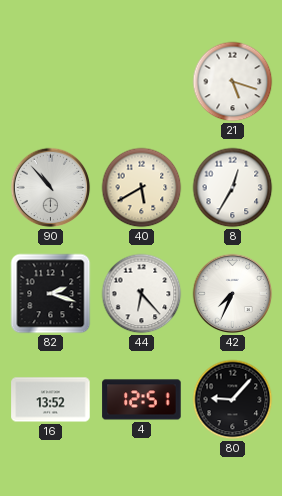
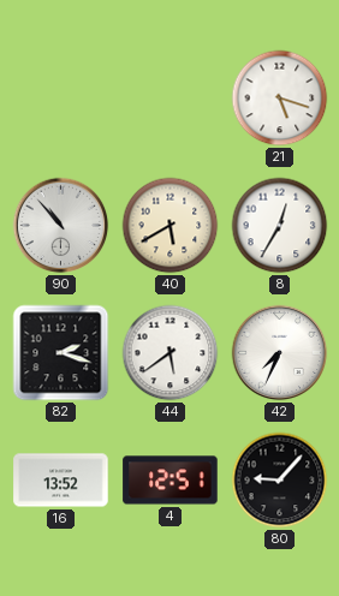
44: 6:23 -> 5:39
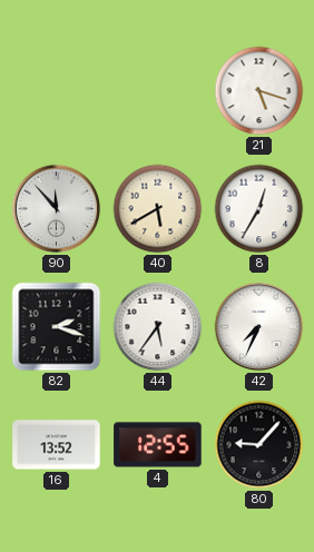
90: 10:53 -> 11:53
44: 5:39 -> 5:36
4: 12:51 -> 12:55
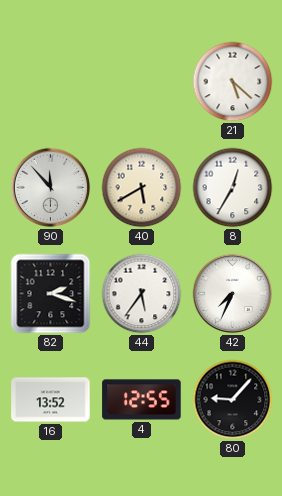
21: 5:18 -> 5:22
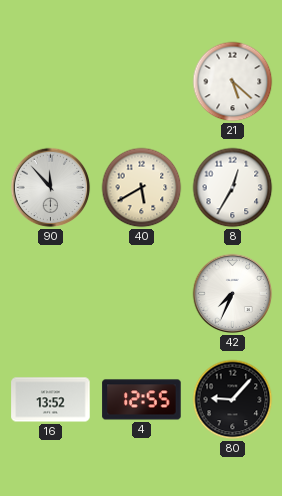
82: 2:18 -> none
44: 5:36 -> none
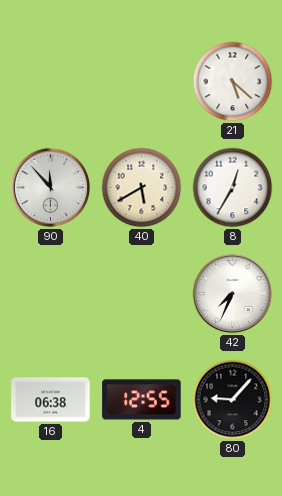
16: 13:52 -> 06:38
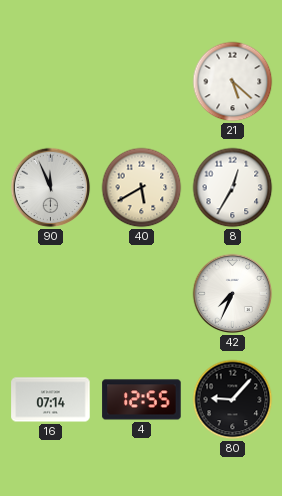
90: 11:53 -> 11:56
16: 06:38 -> 07:14
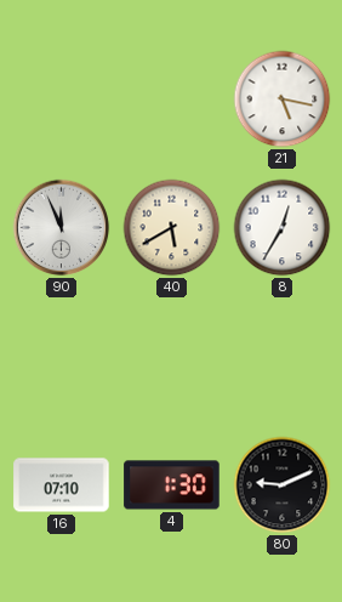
21: 5:22 -> 5:17
42: 7:34 -> none
16: 07:14 -> 07:10
4: 12:55 -> 1:30
80: 9:07 -> 9:11
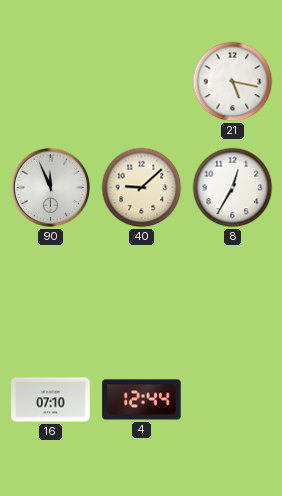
40: 5:40 -> 9:08
4: 1:30 -> 12:44
80: 9:11 -> none
